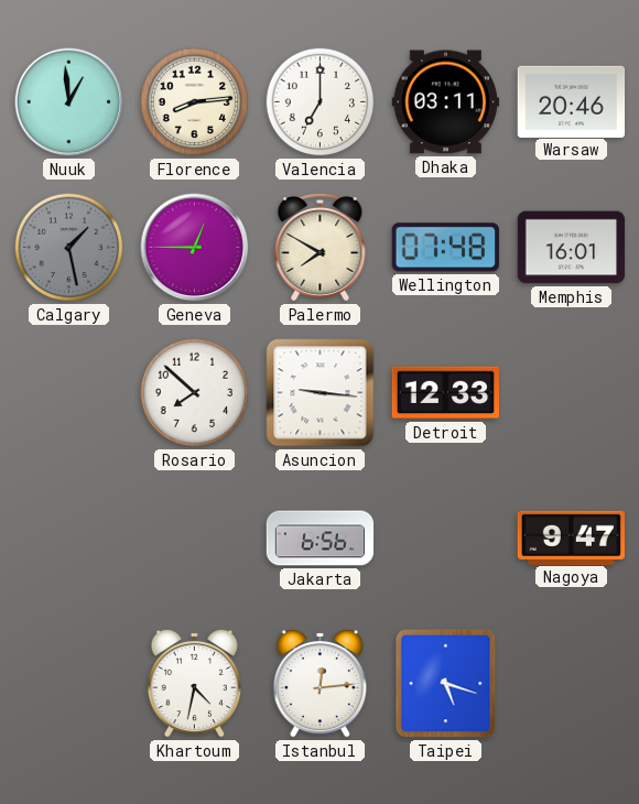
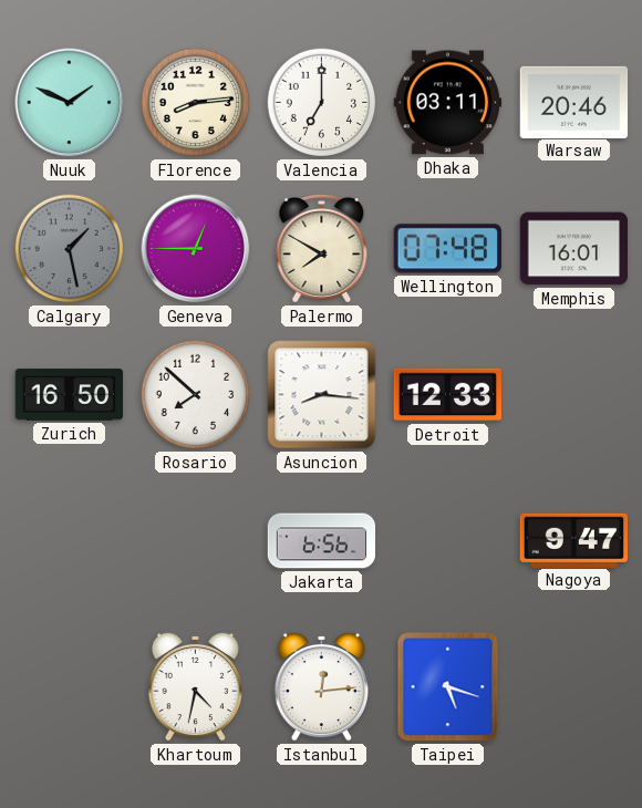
Nuuk: 12:59 -> 1:49
Zurich: none -> 16:50
Asuncion: 9:16 -> 8:16
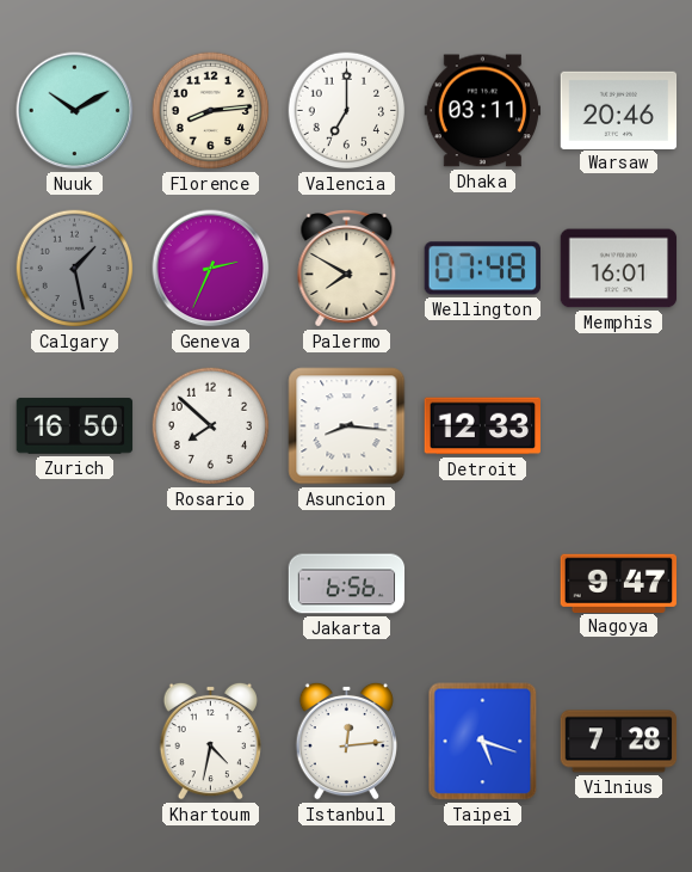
Nuuk: 1:49 -> 10:10
Geneva: 12:45 -> 2:34
Vilnius: none -> 7:28
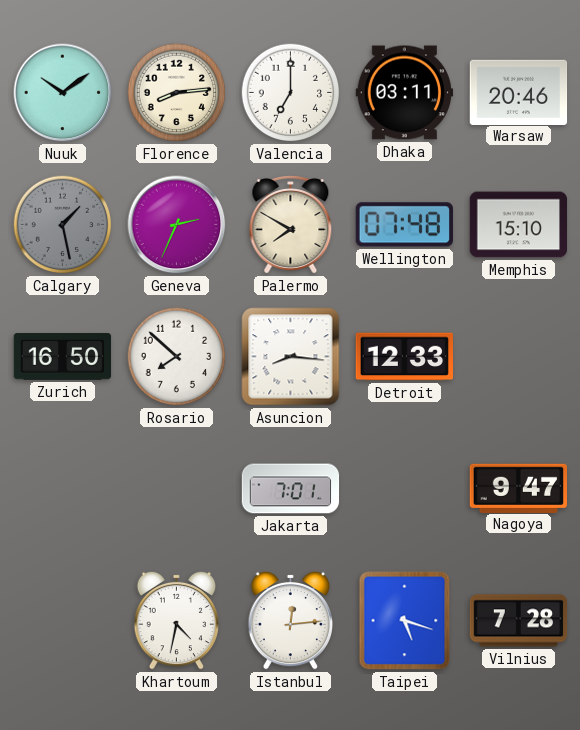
Nuuk: 10:10 -> 10:09
Memphis: 16:01 -> 15:10
Jakarta: 6:56 -> 7:01
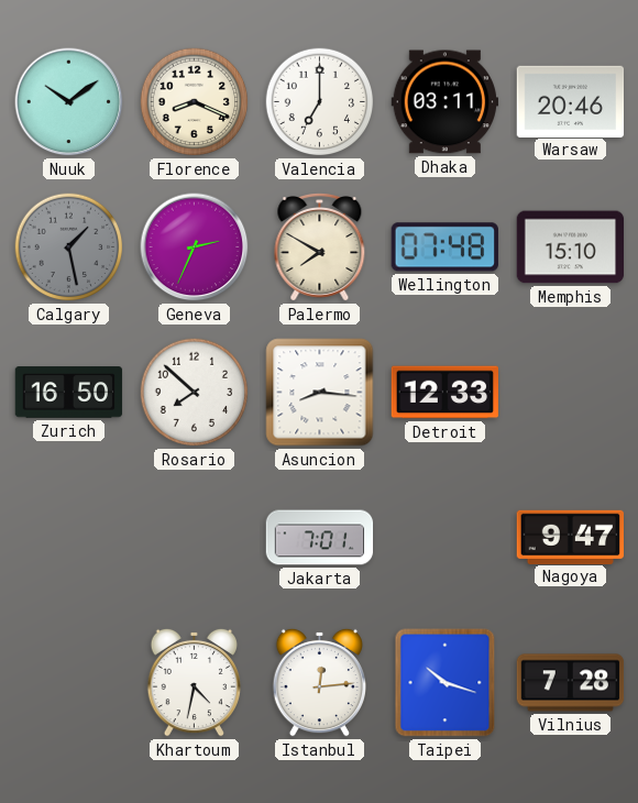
Florence: 8:14 -> 8:19
Taipei: 5:18 -> 10:18
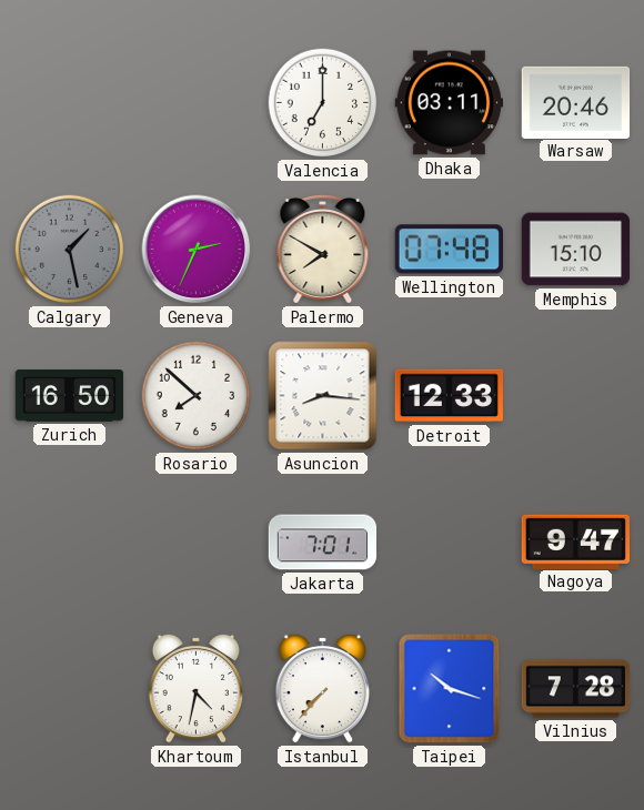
Nuuk: 10:09 -> none
Florence: 8:19 -> none
Istanbul: 12:14 -> 7:37
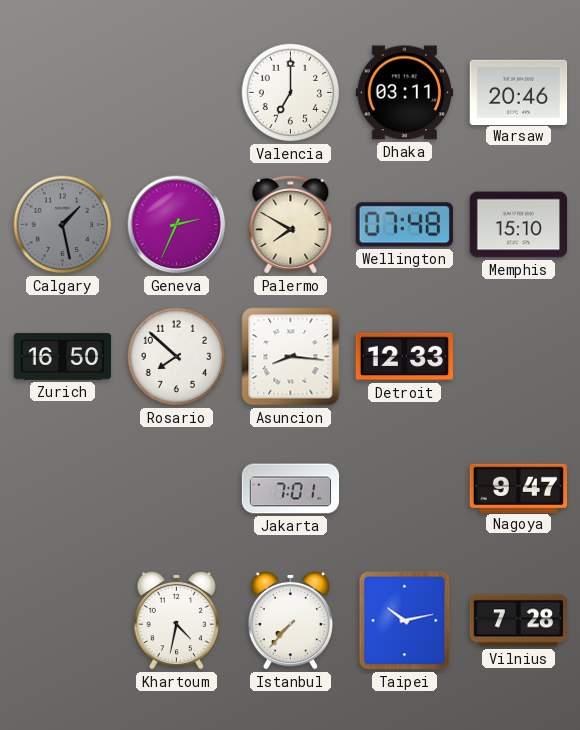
Taipei: 10:18 -> 10:13
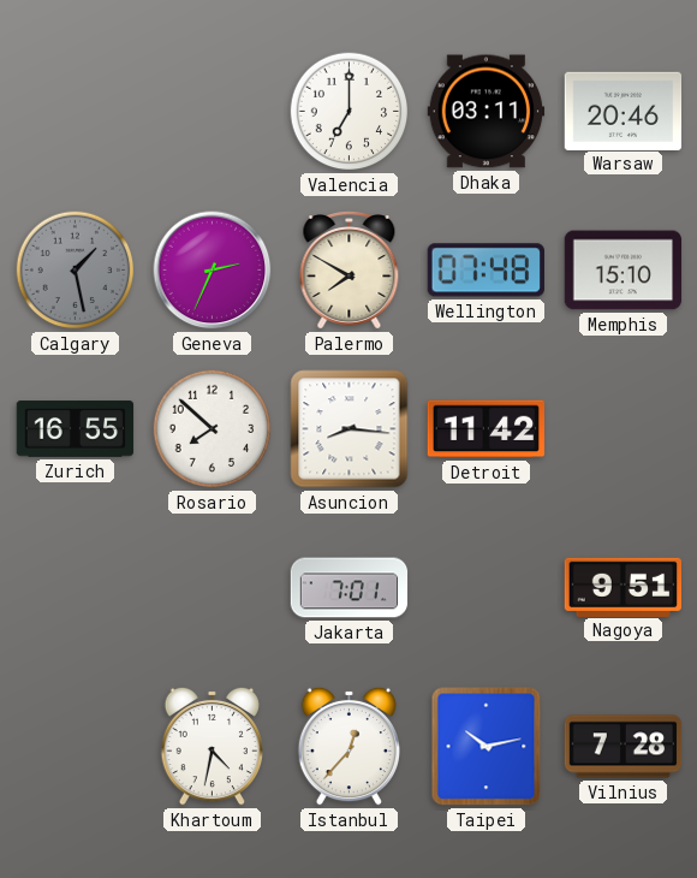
Zurich: 16:50 -> 16:55
Detroit: 12:33 -> 11:42
Nagoya: 9:47 -> 9:51
Istanbul: 7:37 -> 12:37
